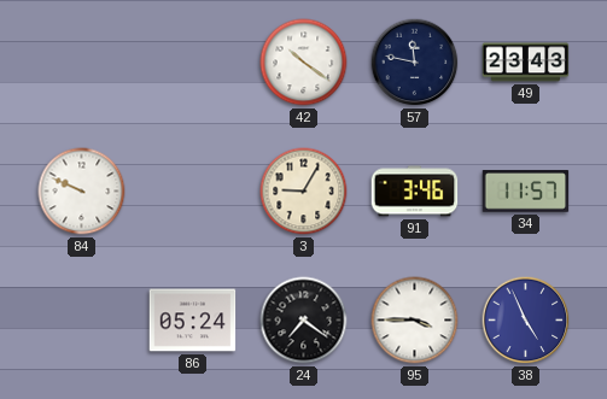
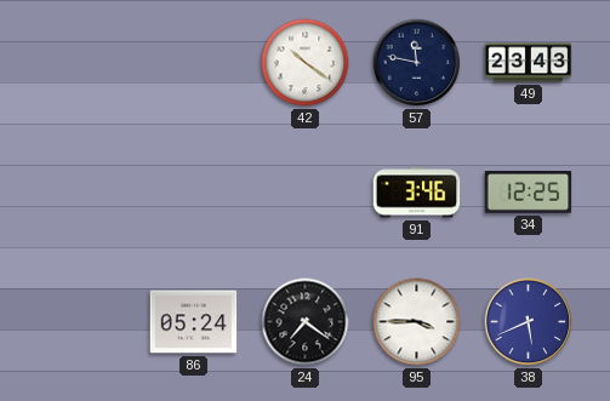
84: 9:49 -> none
3: 9:05 -> none
34: 11:57 -> 12:25
38: 4:56 -> 5:41
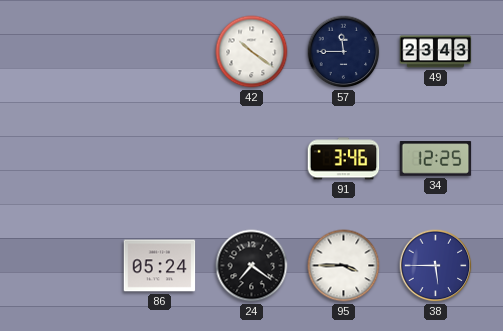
57: 11:47 -> 11:45
38: 5:41 -> 5:45
